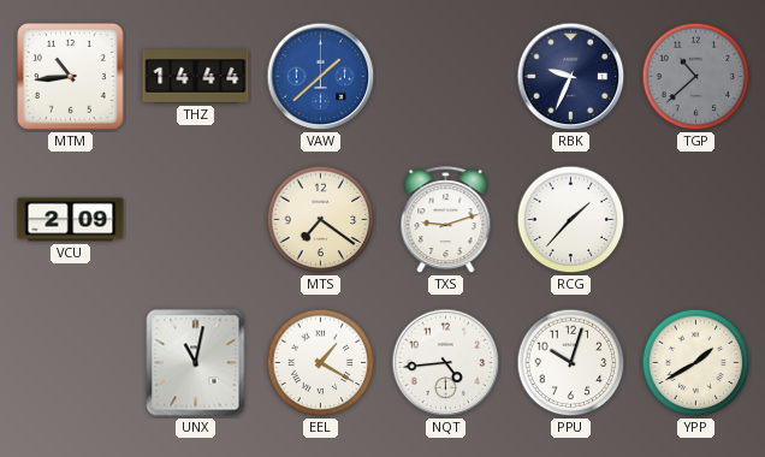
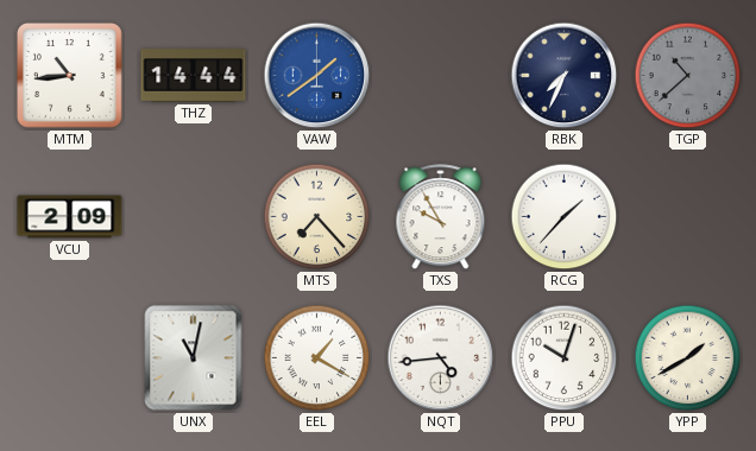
VAW: 1:38 -> 1:39
RBK: 9:34 -> 7:34
MTS: 7:21 -> 7:23
TXS: 9:12 -> 9:55
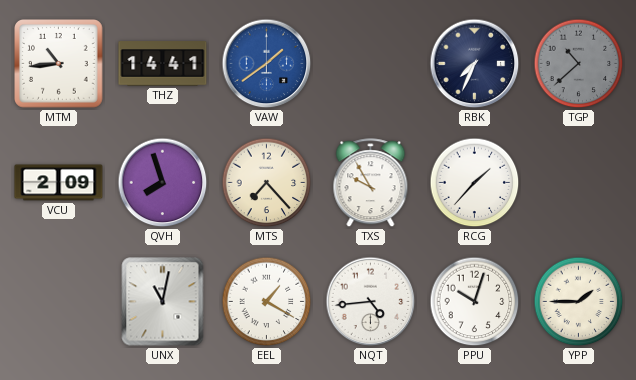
THZ: 14:44 -> 14:41
QVH: none -> 7:57
YPP: 1:40 -> 1:45
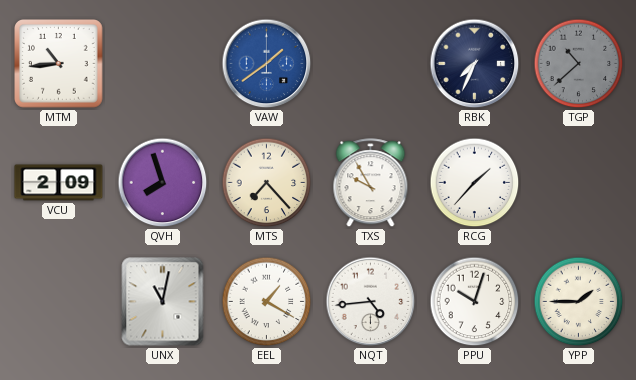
THZ: 14:41 -> none
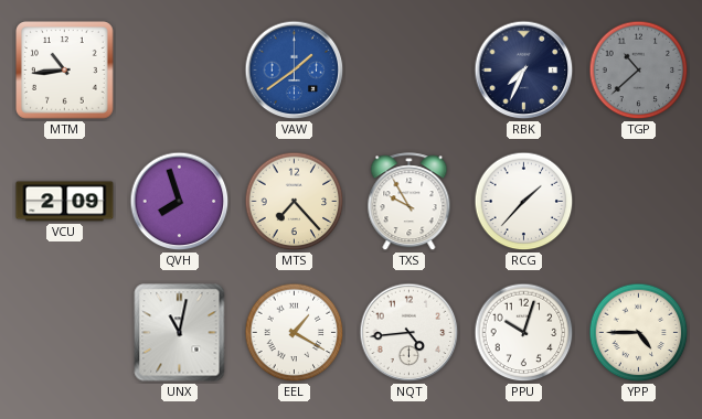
YPP: 1:45 -> 4:45
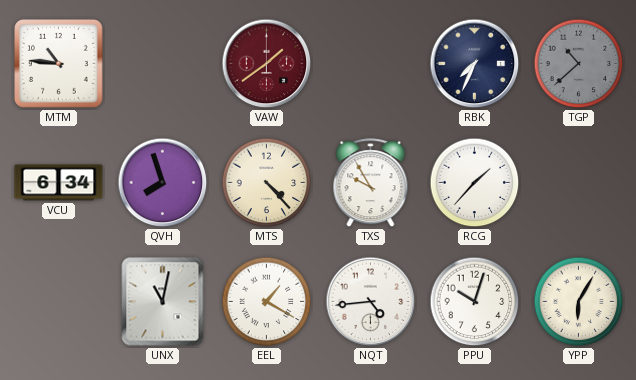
MTM: 10:44 -> 10:46
VAW dial: blue -> burgundy
VCU: 2:09 -> 6:34
MTS: 7:23 -> 4:23
YPP: 4:45 -> 6:05
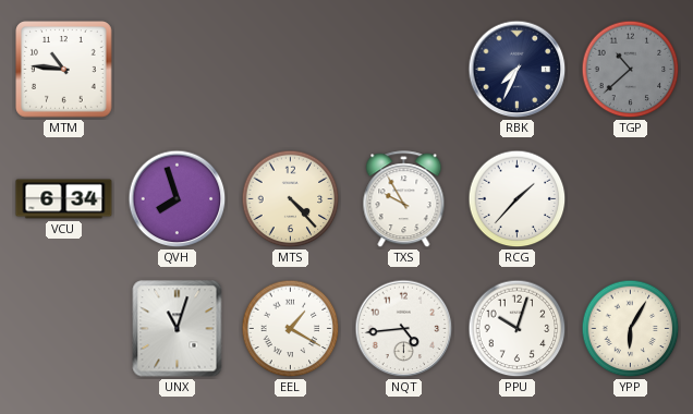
VAW: 1:39 -> none
UNX: 11:02 -> 11:03
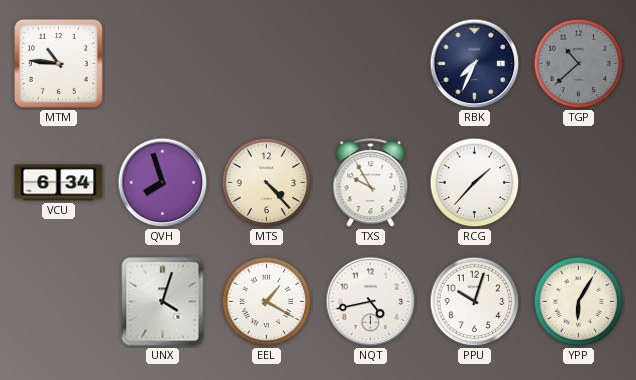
UNX: 11:03 -> 4:03
NQT: 4:44 -> 4:43
